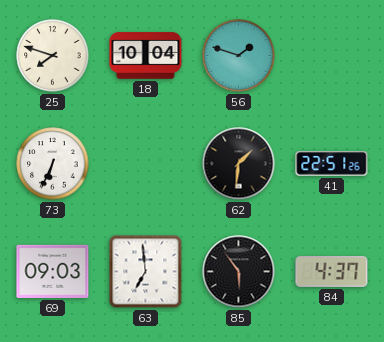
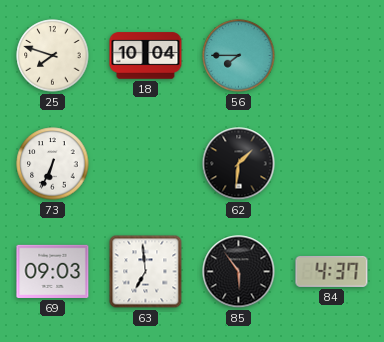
56: 1:48 -> 7:45
41: 22:51 -> none
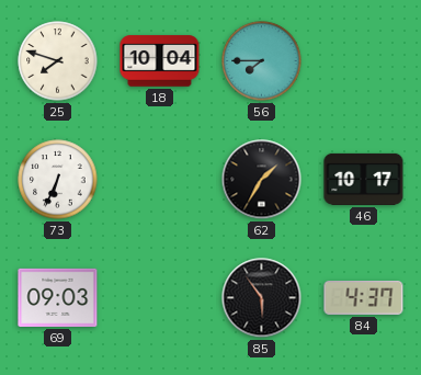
62: 1:31 -> 1:35
46: none -> 10:17
63: 6:59 -> none
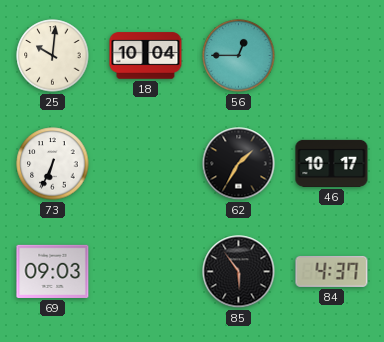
25: 7:48 -> 10:01
56: 7:45 -> 12:45
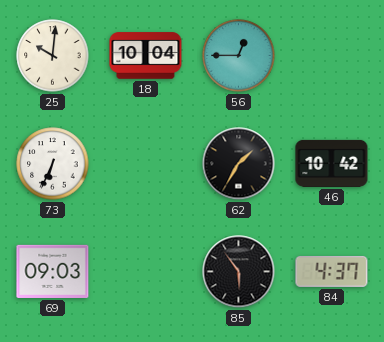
46: 10:17 -> 10:42
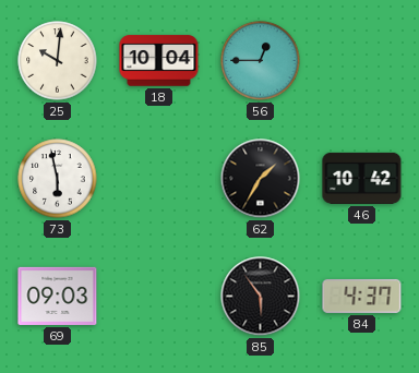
73: 6:34 -> 5:58
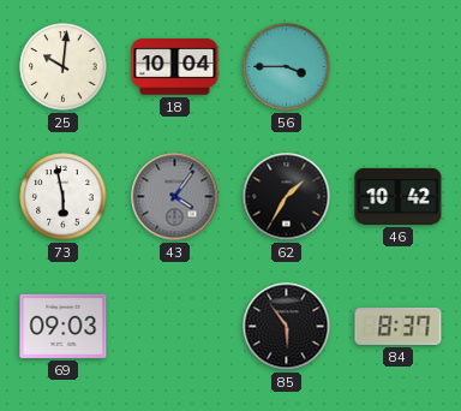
56: 12:45 -> 3:45
43: none -> 4:06
84: 4:37 -> 8:37
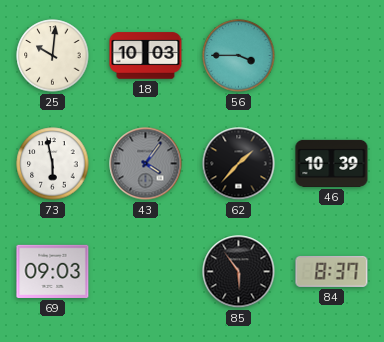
18: 10:04 -> 10:03
62: 1:35 -> 1:37
46: 10:42 -> 10:39
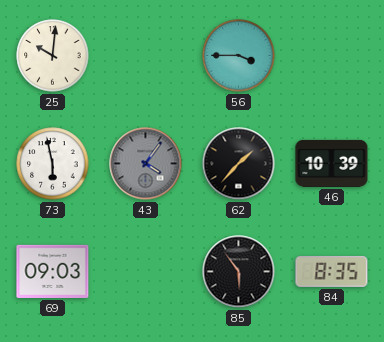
18: 10:03 -> none
84: 8:37 -> 8:35
